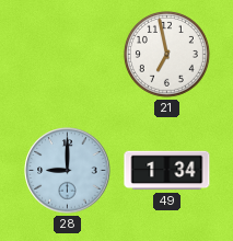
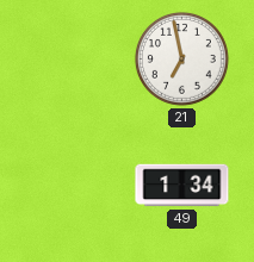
28: 9:00 -> none
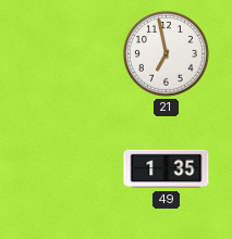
49: 1:34 -> 1:35
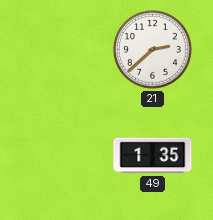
21: 6:58 -> 2:38
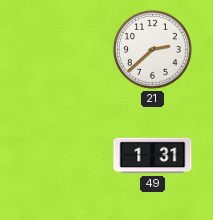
49: 1:35 -> 1:31
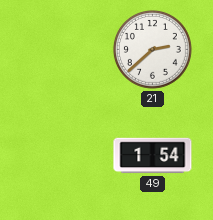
49: 1:31 -> 1:54
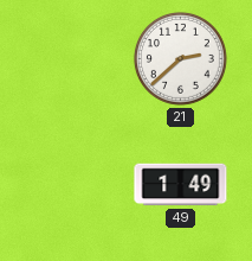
49: 1:54 -> 1:49
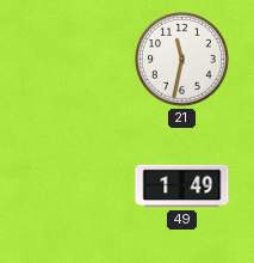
21: 2:38 -> 11:32
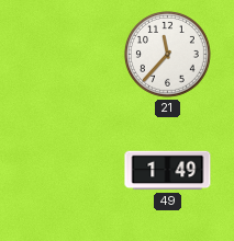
21: 11:32 -> 11:37
